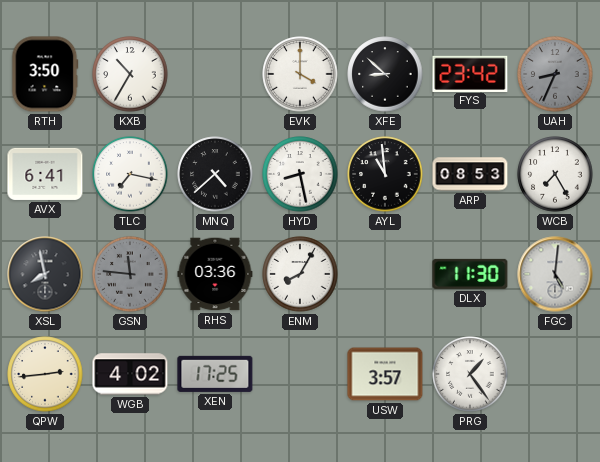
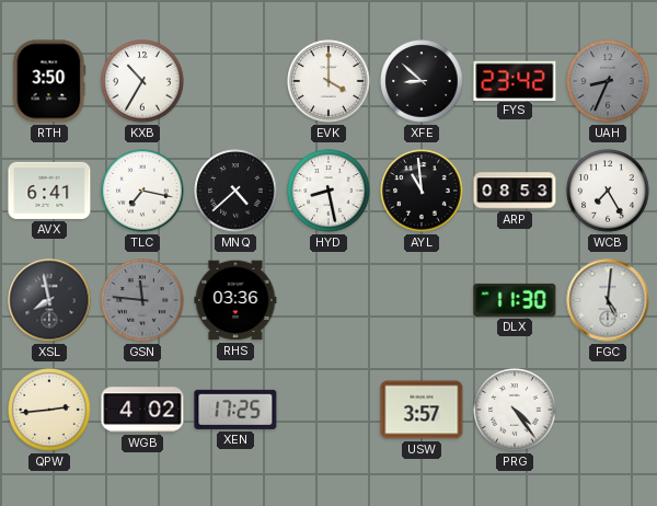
ENM: 8:05 -> none
PRG: 1:24 -> 4:24
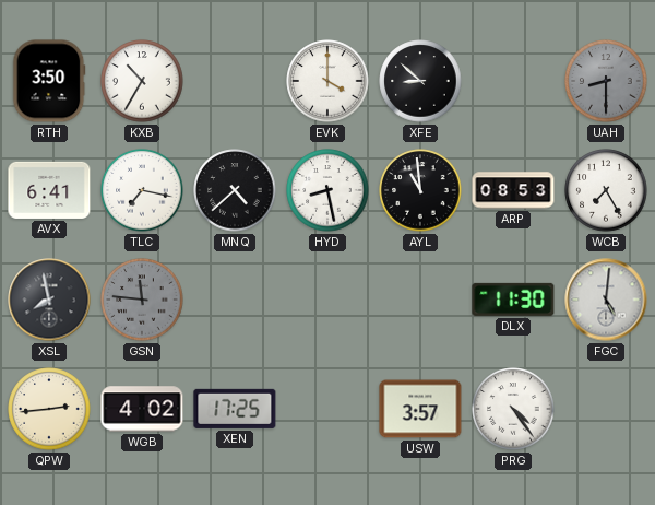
FYS: 23:42 -> none
UAH: 8:34 -> 8:30
RHS: 03:36 -> none
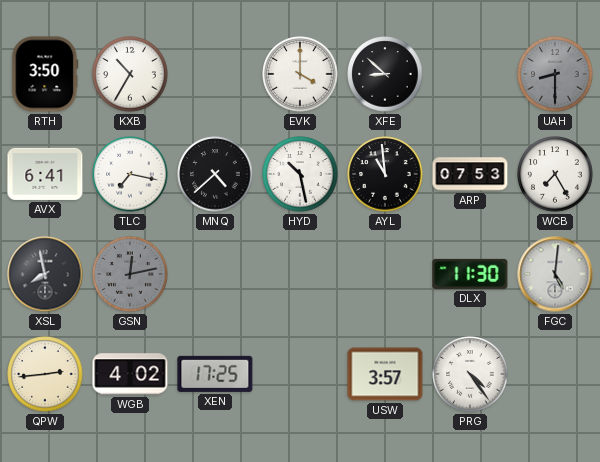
HYD: 8:28 -> 10:28
ARP: 08:53 -> 07:53
GSN: 11:46 -> 12:13
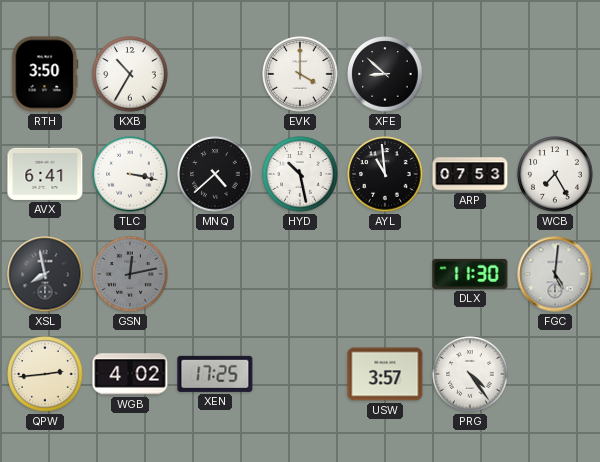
UAH: 8:30 -> none
TLC: 7:17 -> 3:17
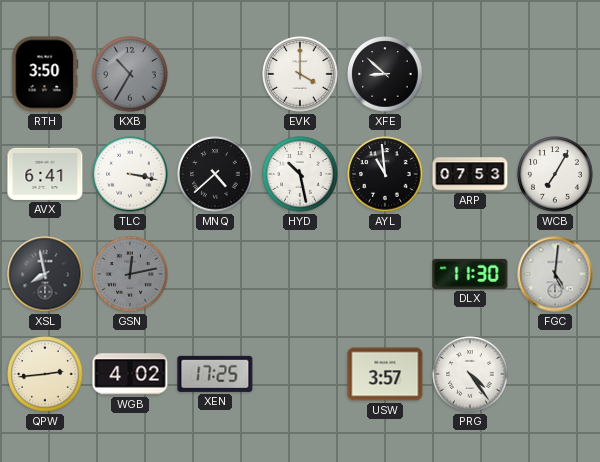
KXB dial: white -> grey
WCB: 7:25 -> 7:05
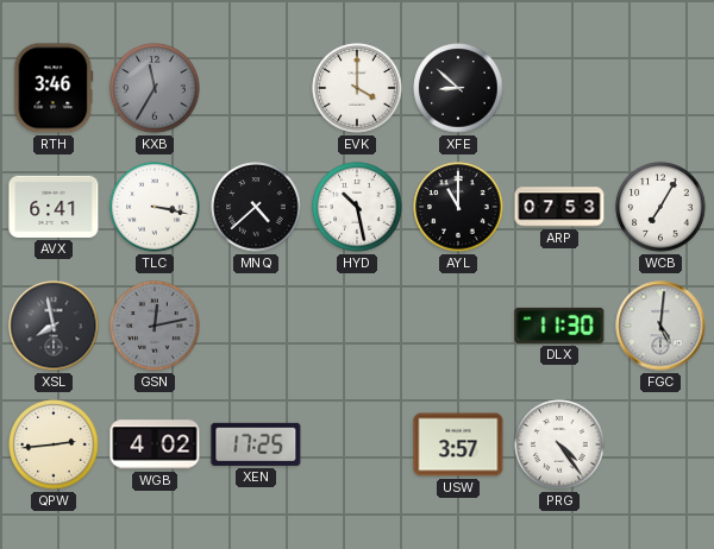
RTH: 3:50 -> 3:46
KXB: 10:35 -> 11:35
AYL: 10:59 -> 11:00
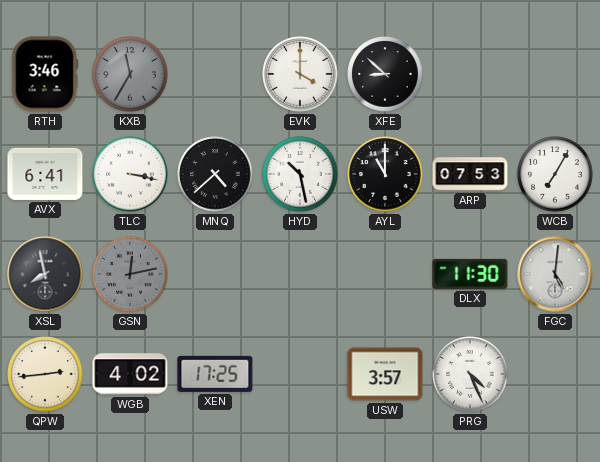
PRG: 4:24 -> 4:26
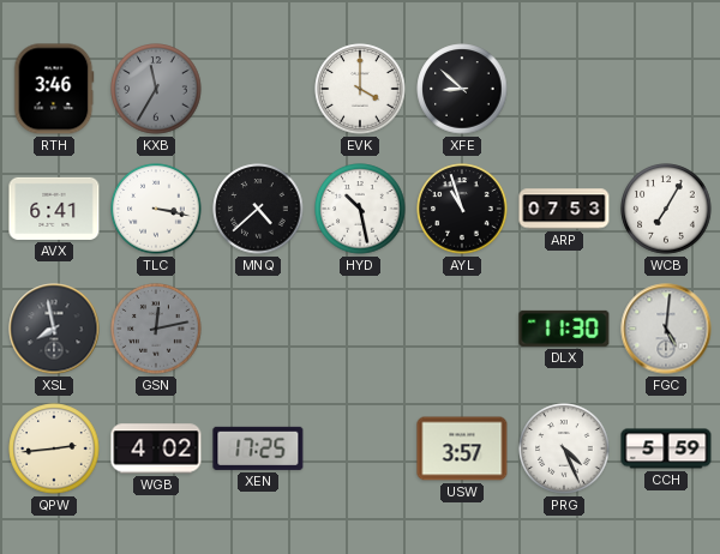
AYL: 11:00 -> 10:57
CCH: none -> 5:59
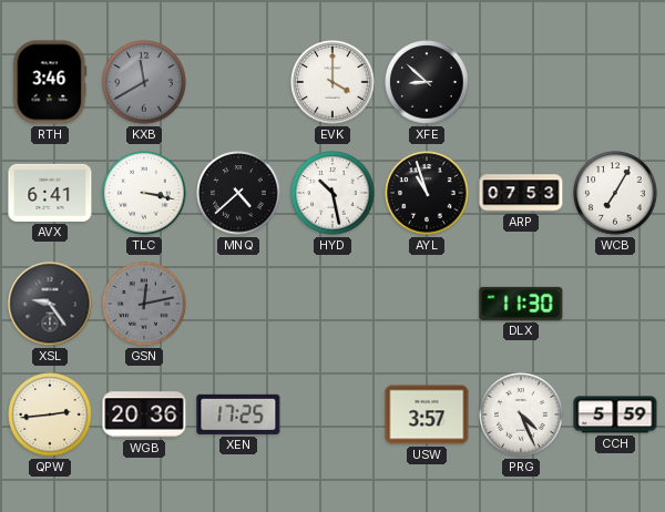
KXB: 11:35 -> 11:40
XSL: 7:58 -> 9:24
FGC: 5:01 -> none
WGB: 4:02 -> 20:36
